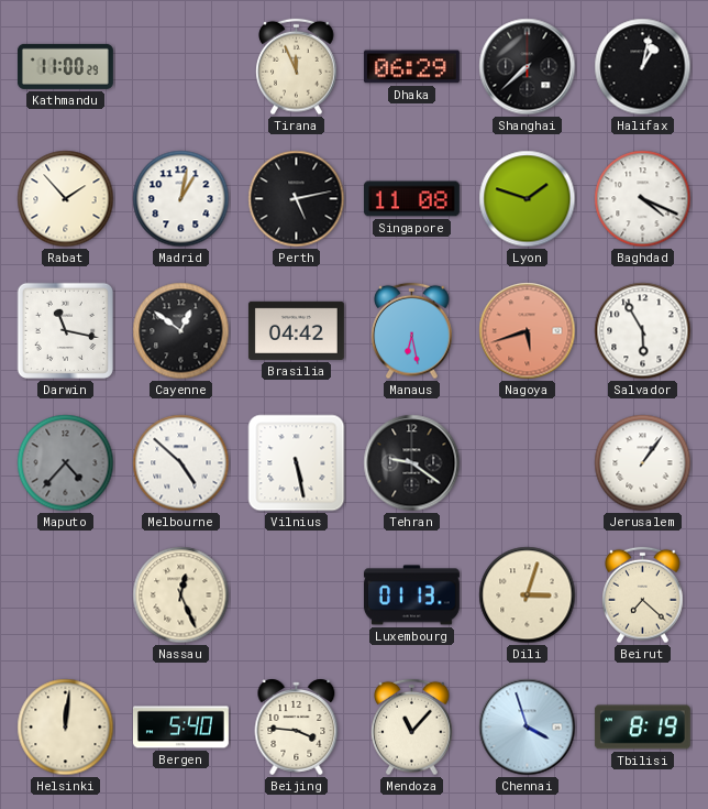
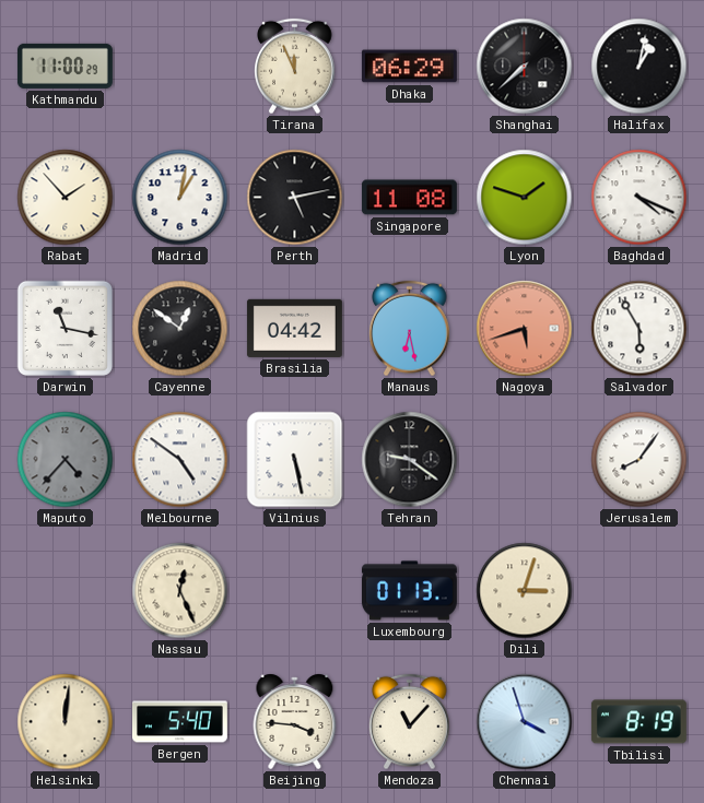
Melbourne: 4:52 -> 4:51
Jerusalem: 1:06 -> 8:06
Beirut: 7:22 -> none
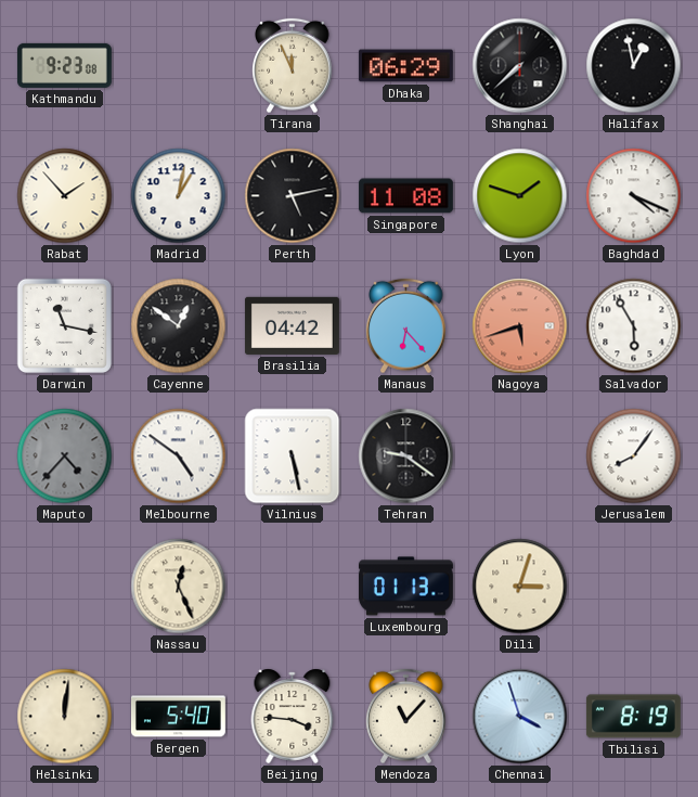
Kathmandu: 11:00 -> 9:23
Halifax: 1:02 -> 12:58
Manaus: 6:28 -> 6:23
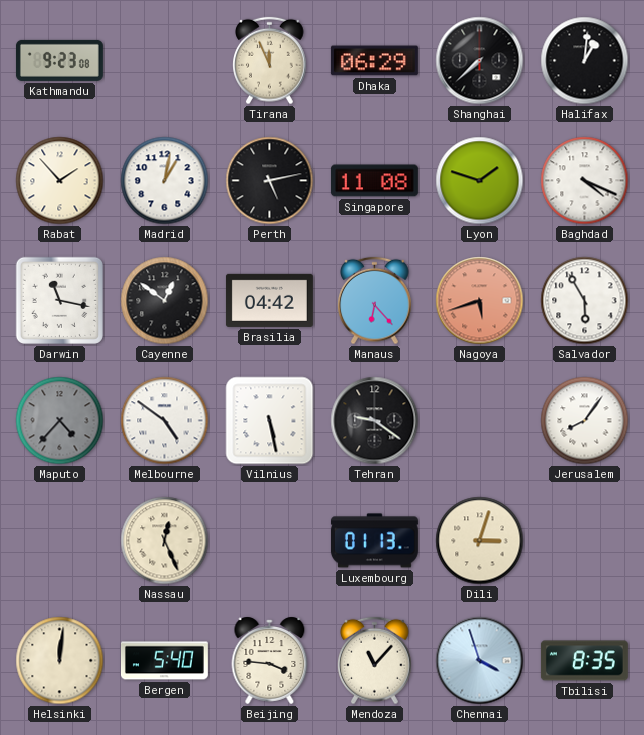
Halifax: 12:58 -> 1:01
Tbilisi: 8:19 -> 8:35
